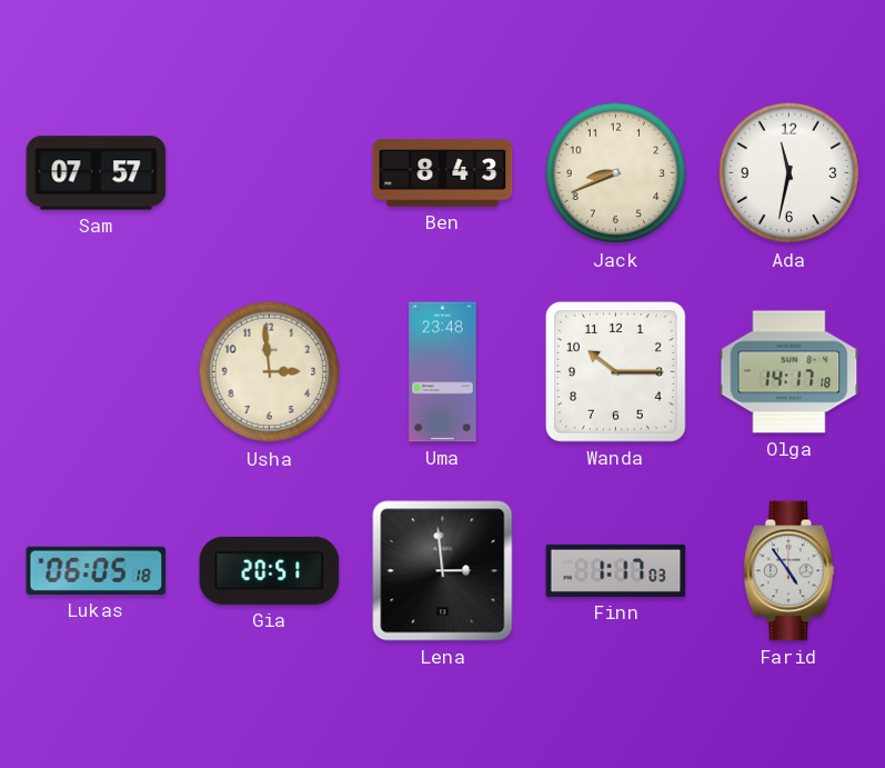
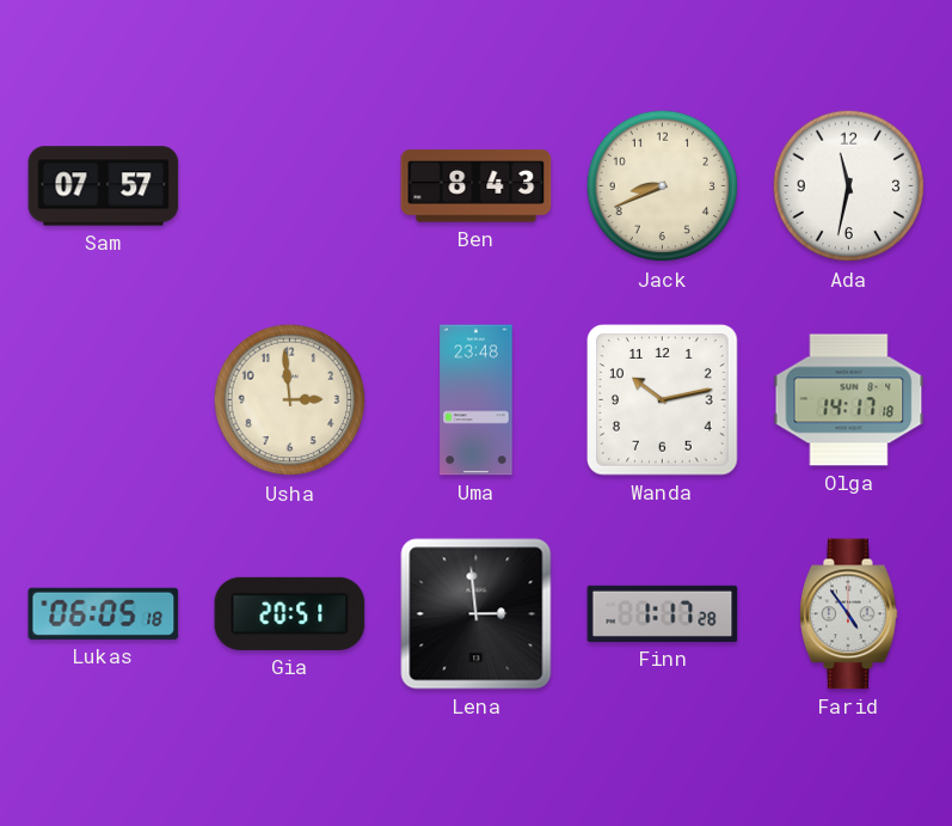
Wanda: 10:15 -> 10:13
Finn: 1:17:03 -> 1:17:28
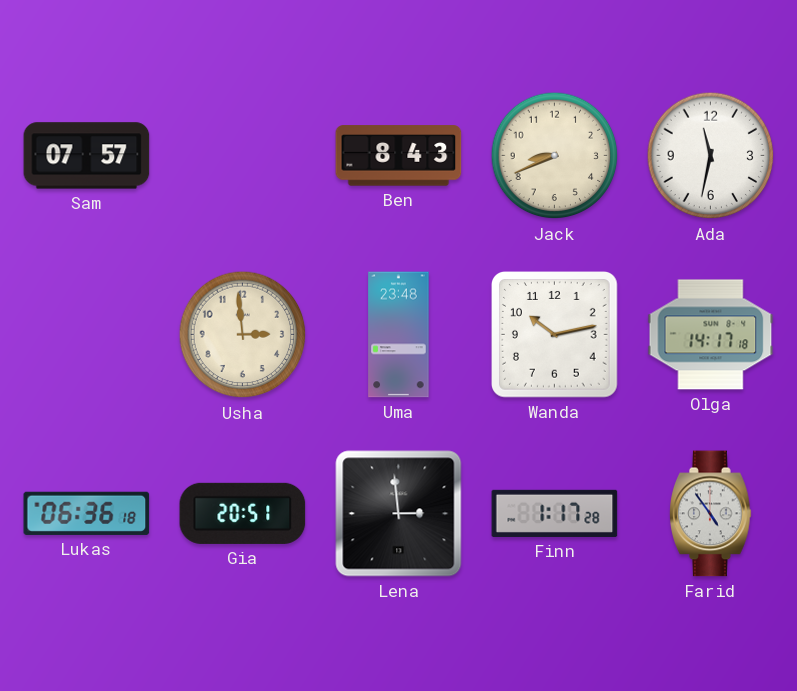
Lukas: 06:05 -> 06:36
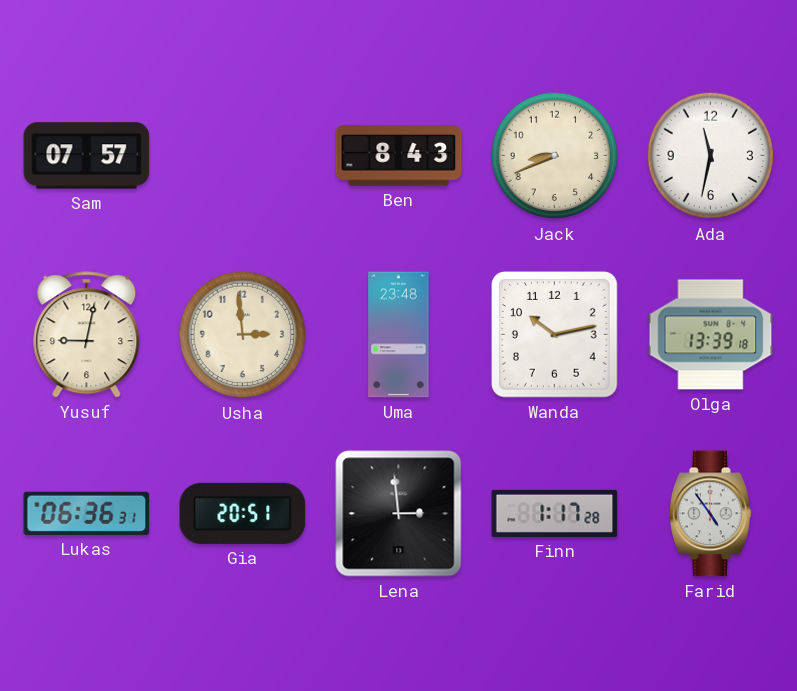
Yusuf: none -> 9:02
Olga: 14:17 -> 13:39
Lukas: 06:36:18 -> 06:36:31
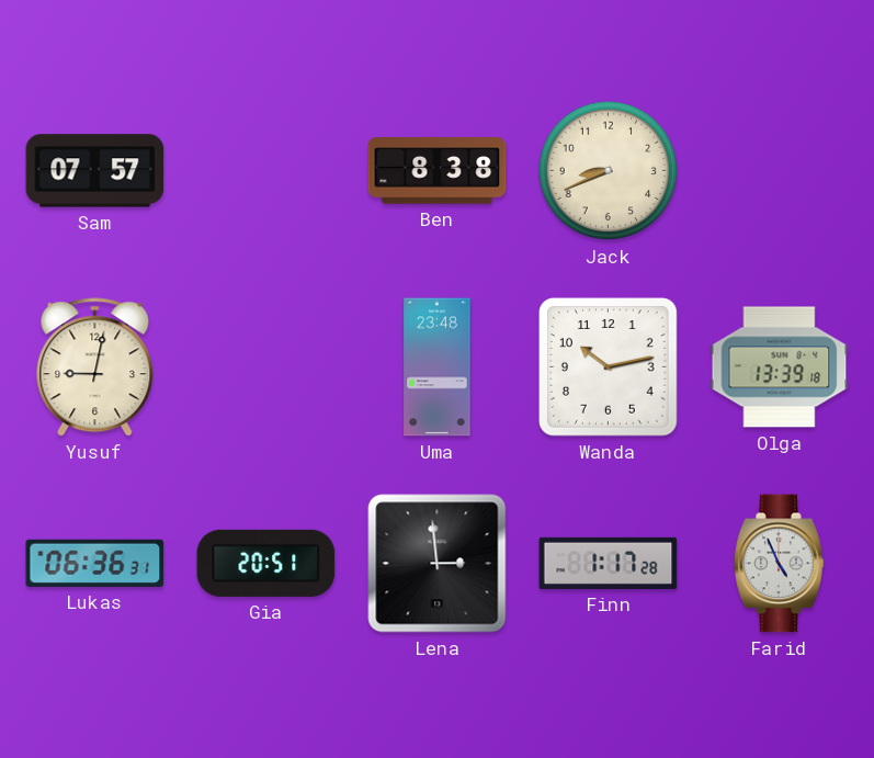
Ben: 8:43 -> 8:38
Ada: 11:32 -> none
Usha: 2:59 -> none
Farid: 4:54 -> 4:56
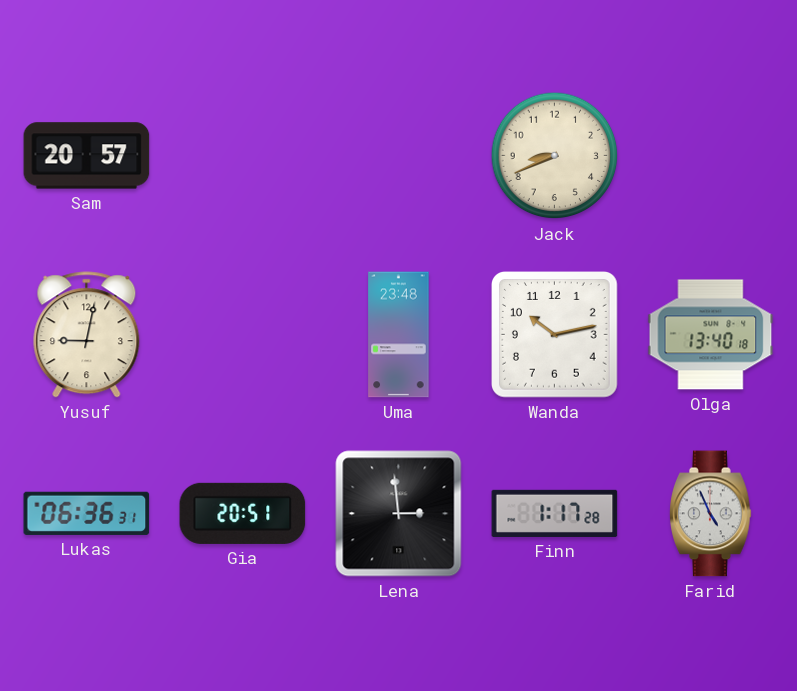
Sam: 07:57 -> 20:57
Ben: 8:38 -> none
Olga: 13:39 -> 13:40
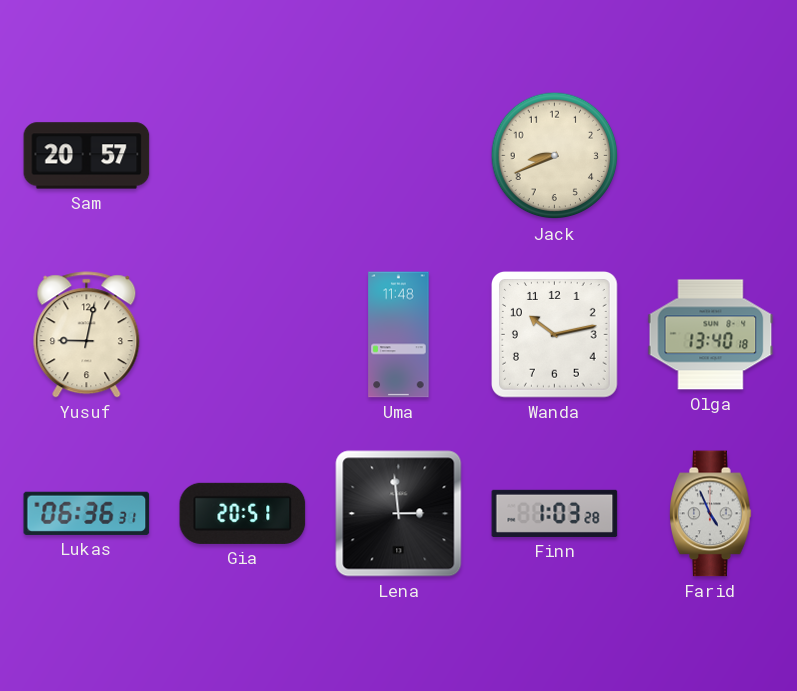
Uma: 23:48 -> 11:48
Finn: 1:17 -> 1:03
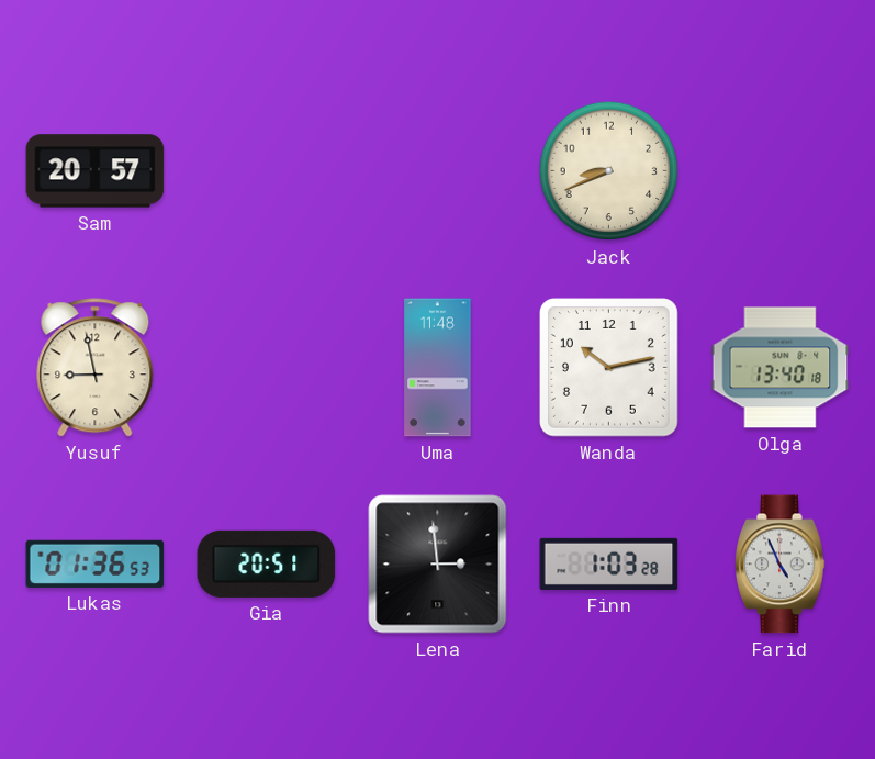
Yusuf: 9:02 -> 8:58
Lukas: 06:36 -> 01:36
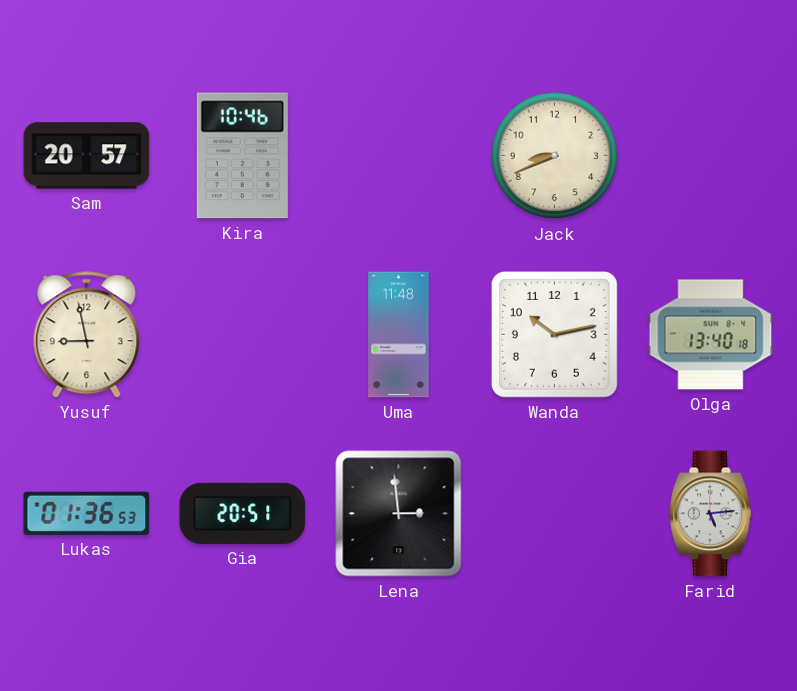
Kira: none -> 10:46
Finn: 1:03 -> none
Farid: 4:56 -> 5:14
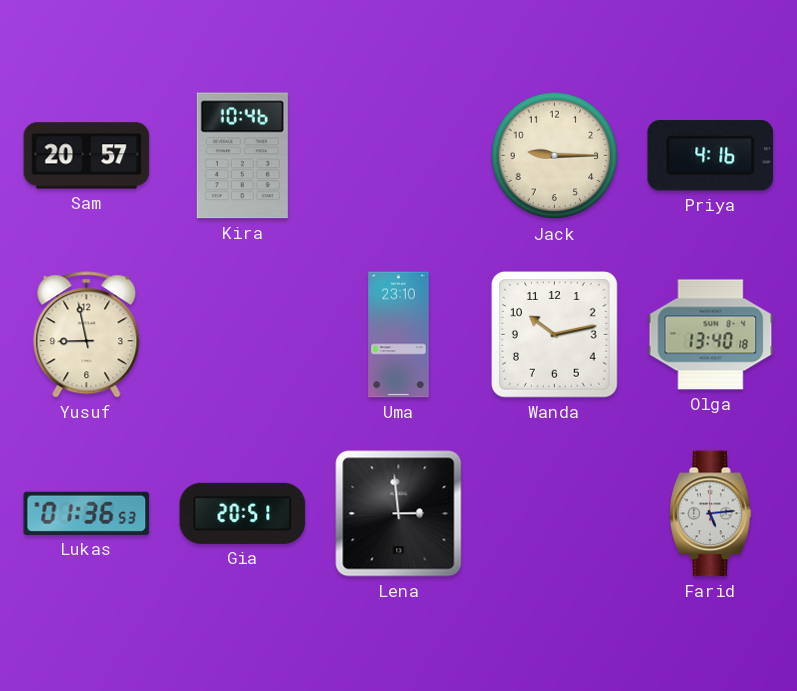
Jack: 8:41 -> 9:15
Priya: none -> 4:16
Uma: 11:48 -> 23:10
